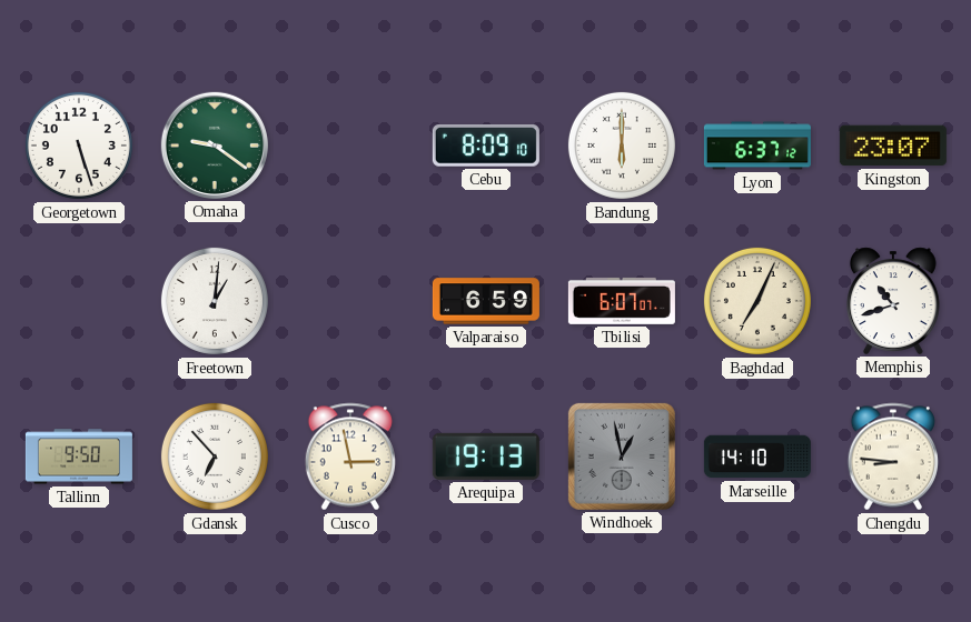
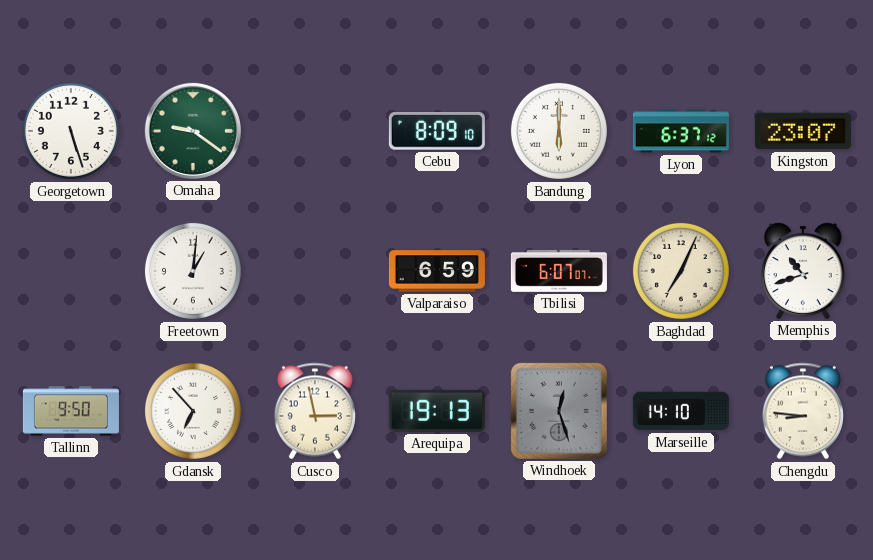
Windhoek: 12:58 -> 12:27
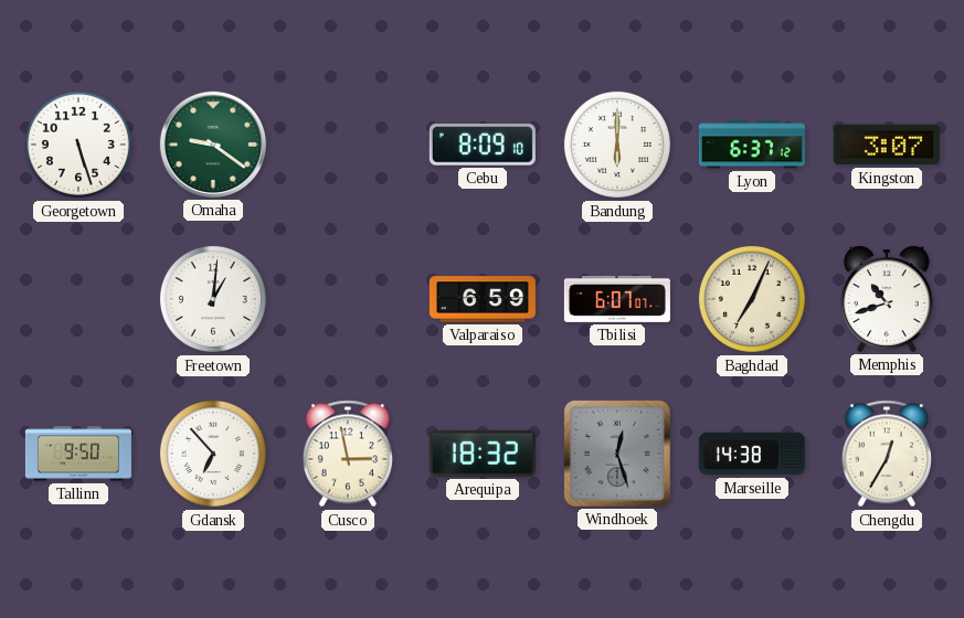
Kingston: 23:07 -> 3:07
Arequipa: 19:13 -> 18:32
Marseille: 14:10 -> 14:38
Chengdu: 8:46 -> 12:35
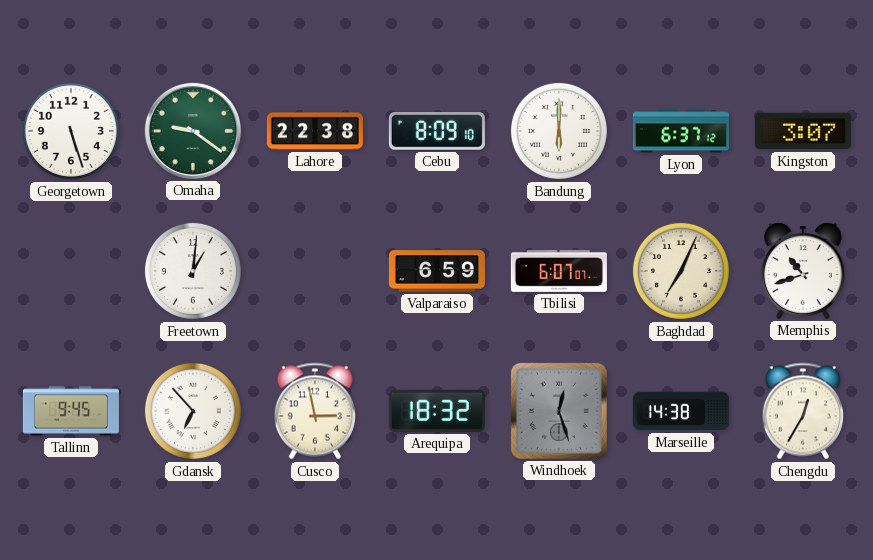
Lahore: none -> 22:38
Tallinn: 9:50 -> 9:45
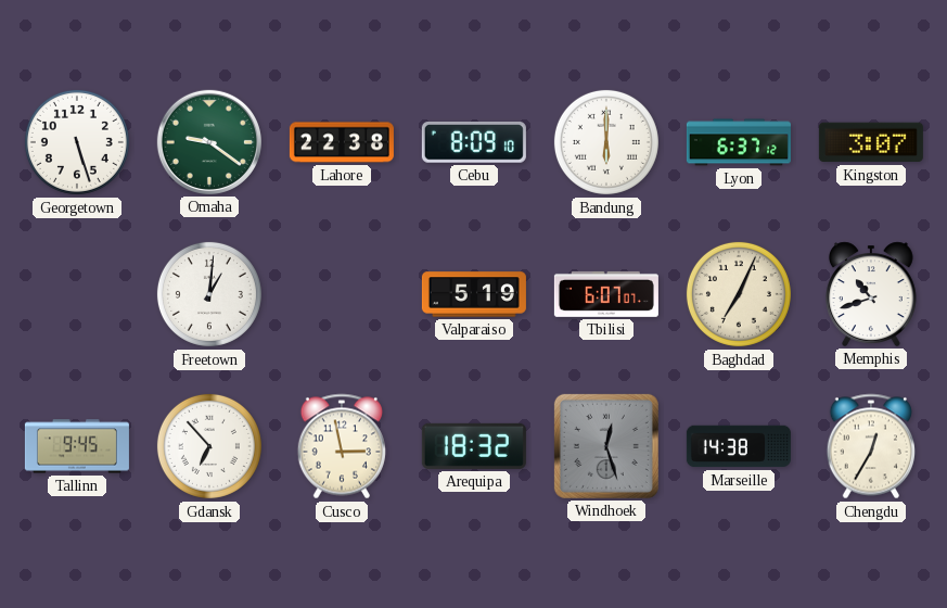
Valparaiso: 6:59 -> 5:19
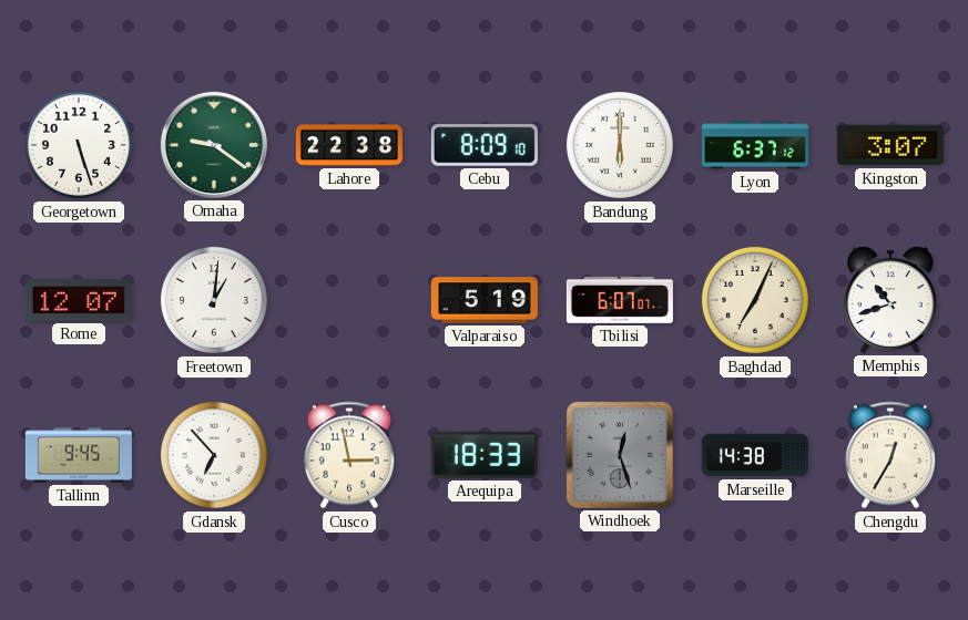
Rome: none -> 12:07
Arequipa: 18:32 -> 18:33
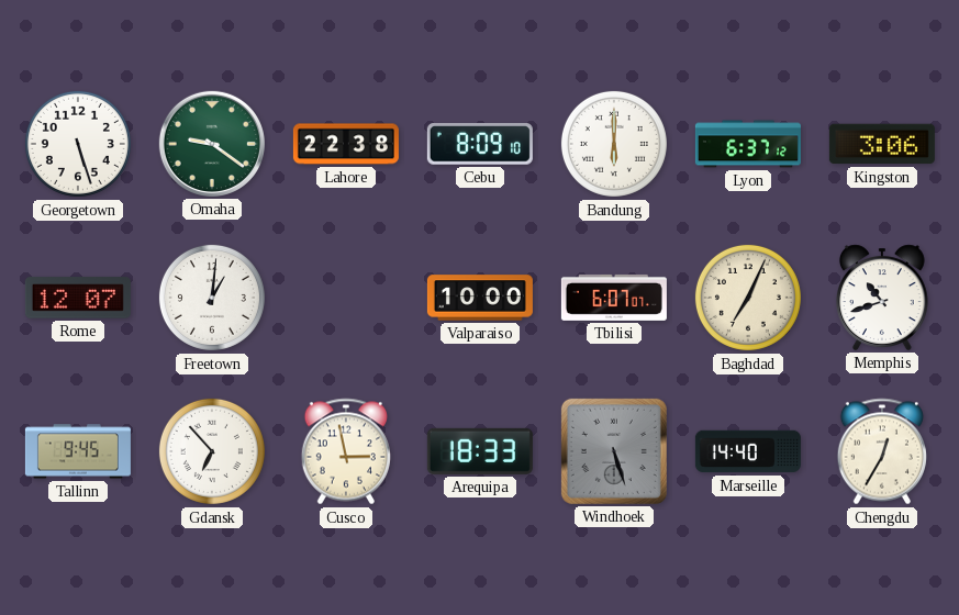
Kingston: 3:07 -> 3:06
Valparaiso: 5:19 -> 10:00
Windhoek: 12:27 -> 5:27
Marseille: 14:38 -> 14:40
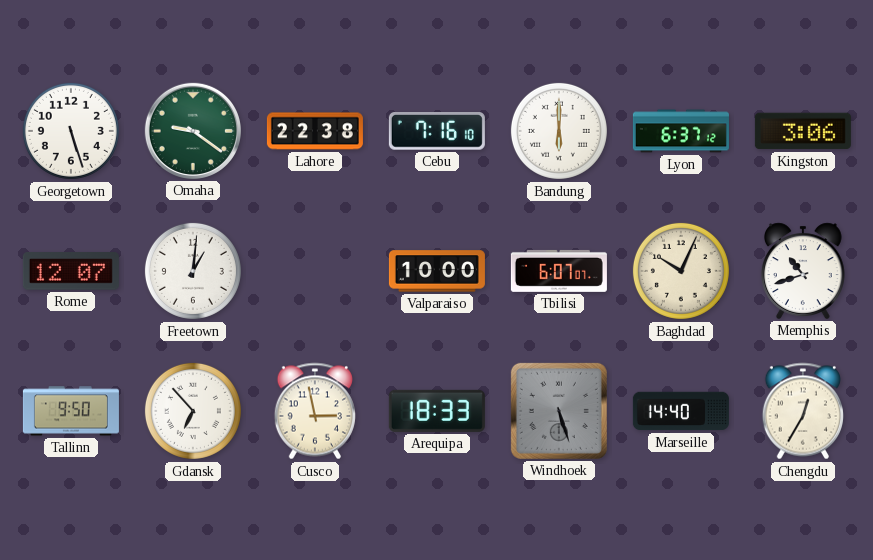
Cebu: 8:09 -> 7:16
Baghdad: 7:04 -> 10:04
Tallinn: 9:45 -> 9:50
